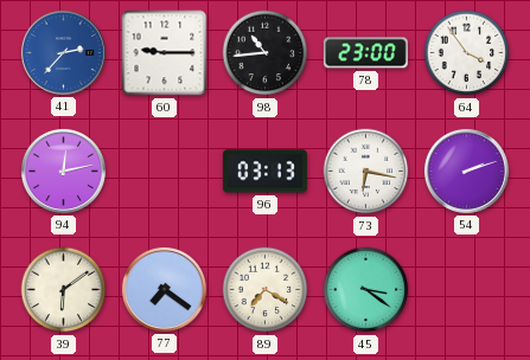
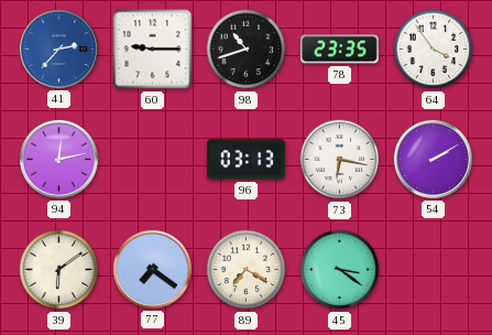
98: 10:44 -> 10:42
78: 23:00 -> 23:35
54: 2:12 -> 2:10
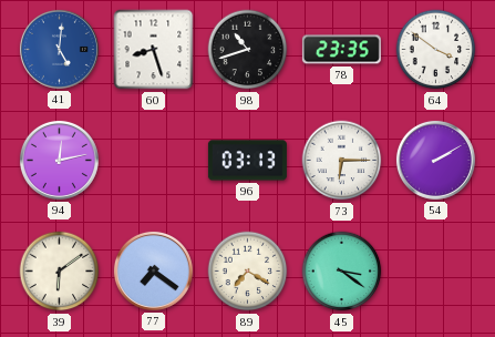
41: 2:37 -> 5:01
60: 9:15 -> 8:27
64: 3:54 -> 3:51
73: 6:17 -> 6:15
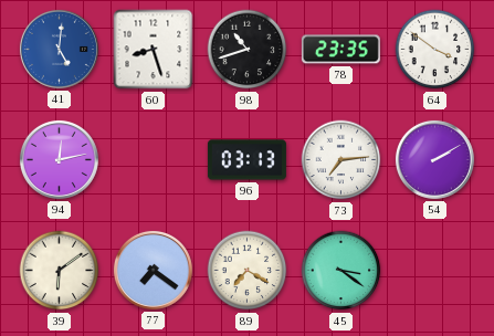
73: 6:15 -> 7:14
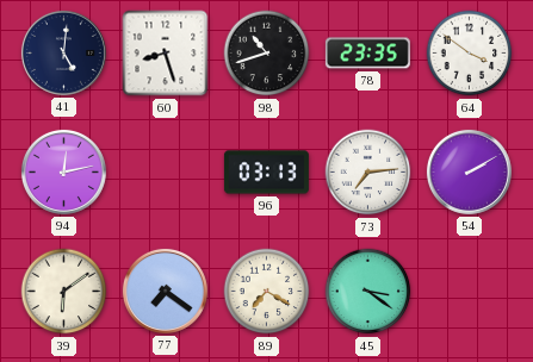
41 dial: blue -> navy
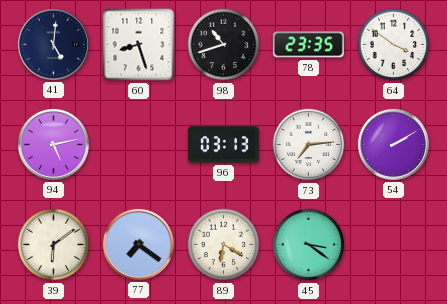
94: 12:13 -> 5:13
89: 7:20 -> 6:20
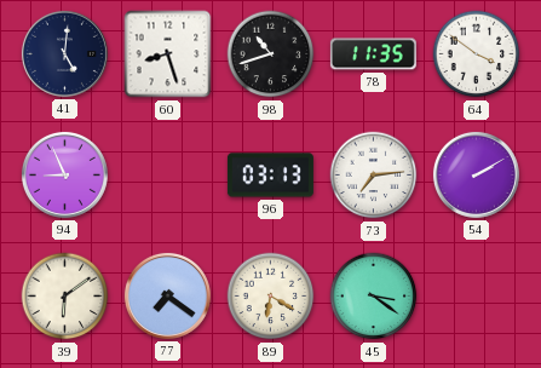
78: 23:35 -> 11:35
94: 5:13 -> 8:56
